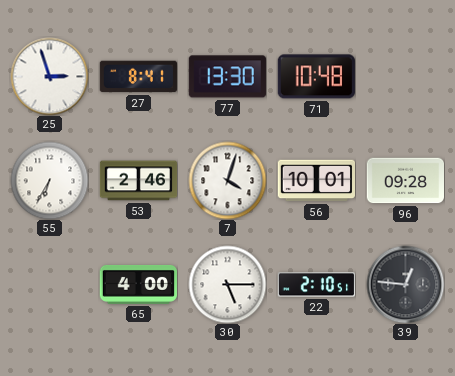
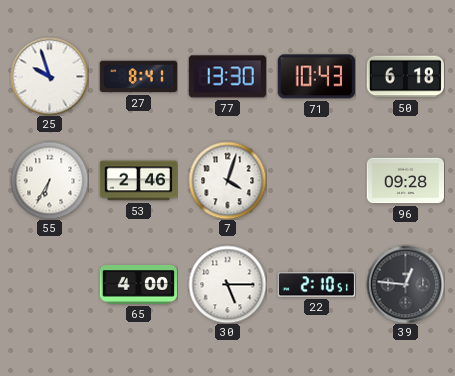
25: 2:57 -> 9:57
71: 10:48 -> 10:43
50: none -> 6:18
56: 10:01 -> none
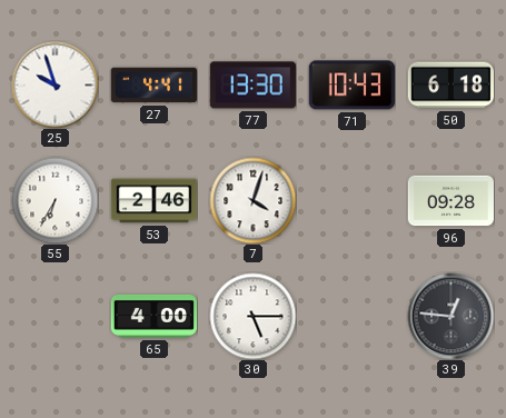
27: 8:41 -> 4:41
22: 2:10 -> none
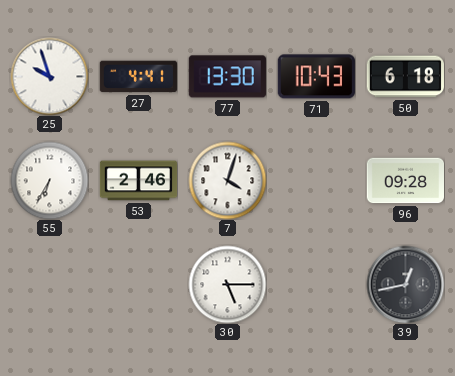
65: 4:00 -> none
39: 12:46 -> 12:43
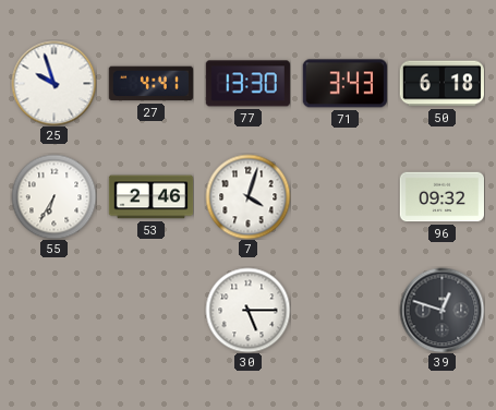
71: 10:43 -> 3:43
96: 09:28 -> 09:32
39: 12:43 -> 12:48
